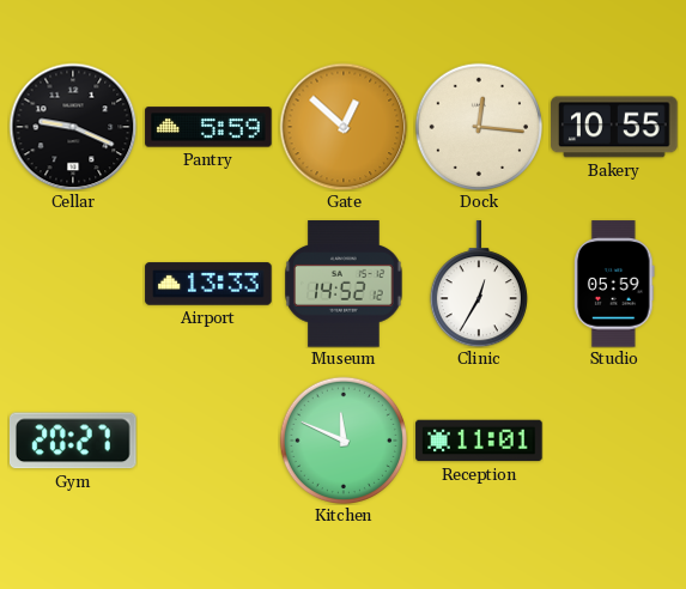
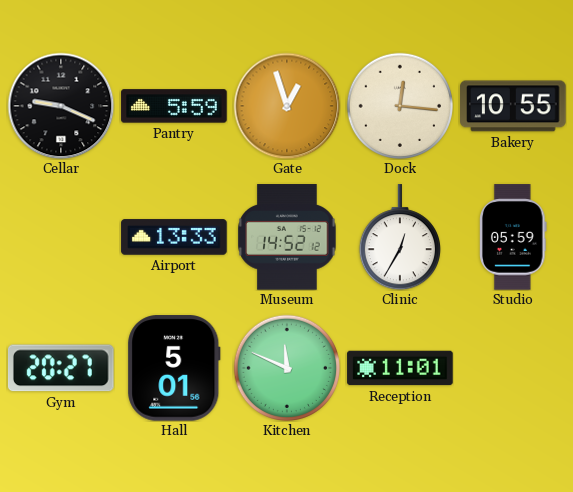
Gate: 12:52 -> 12:57
Hall: none -> 5:01
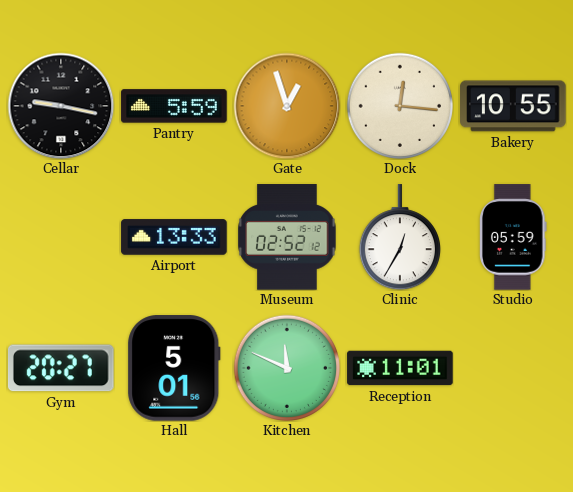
Cellar: 9:19 -> 9:17
Museum: 14:52 -> 02:52
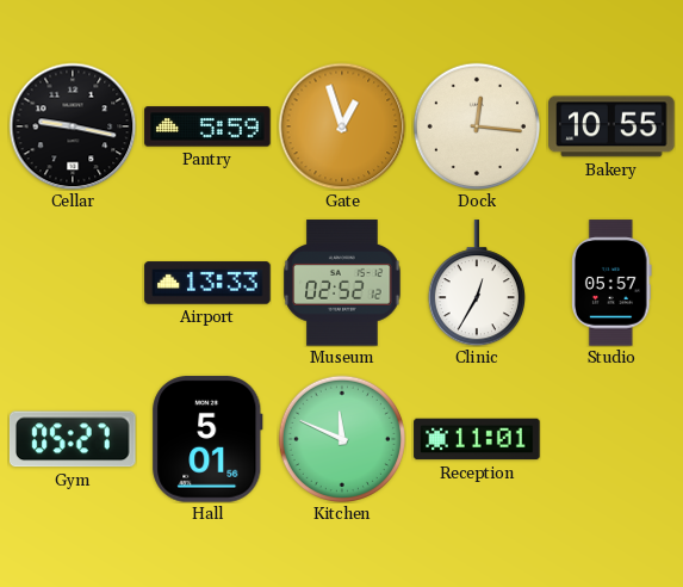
Studio: 05:59 -> 05:57
Gym: 20:27 -> 05:27
